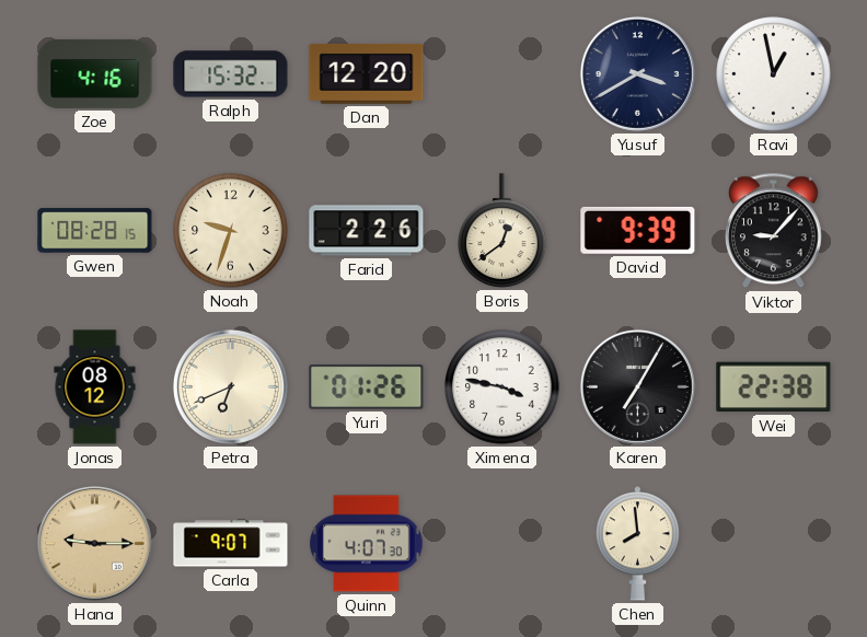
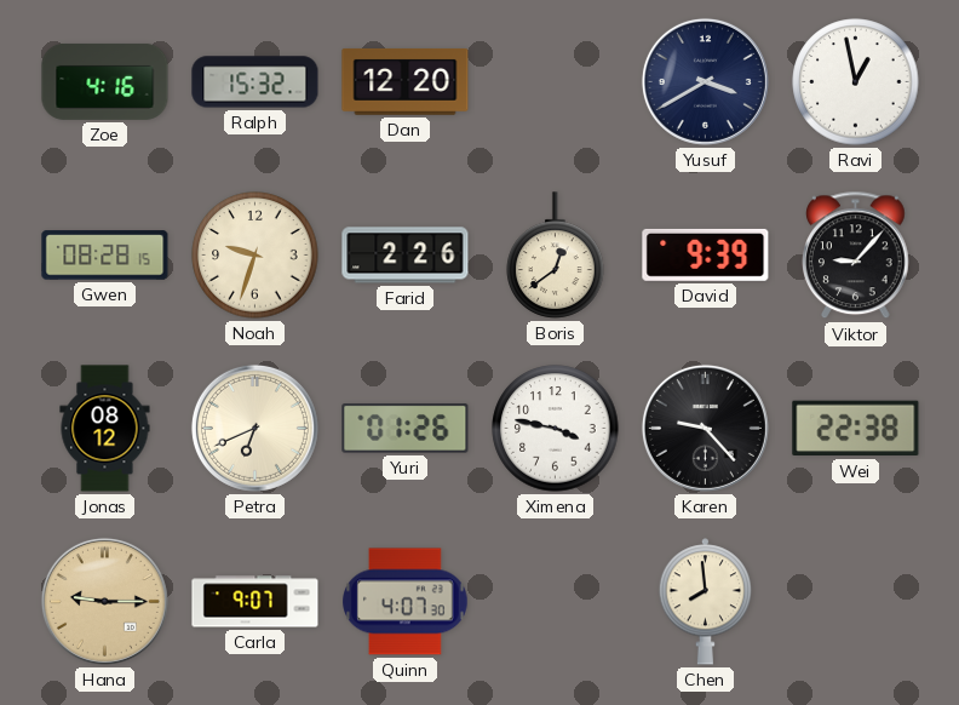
Karen: 7:05 -> 9:23
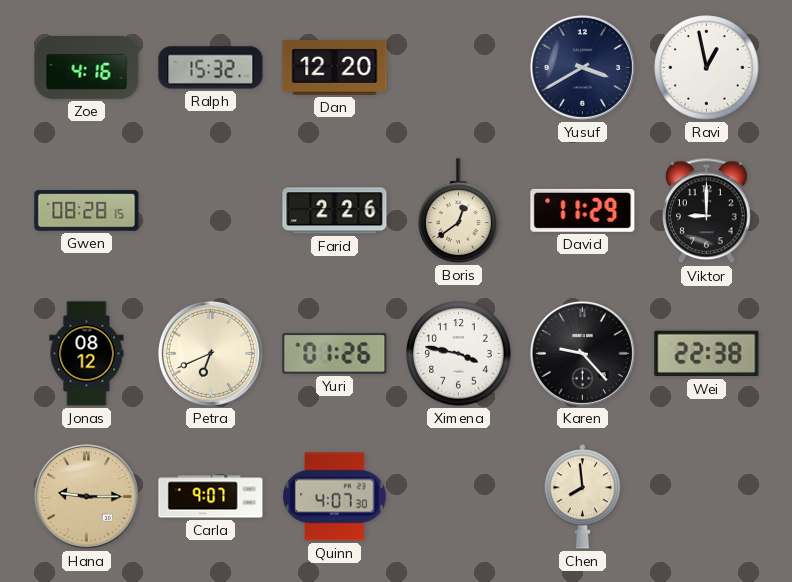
Noah: 9:33 -> none
David: 9:39 -> 11:29
Viktor: 9:07 -> 9:00
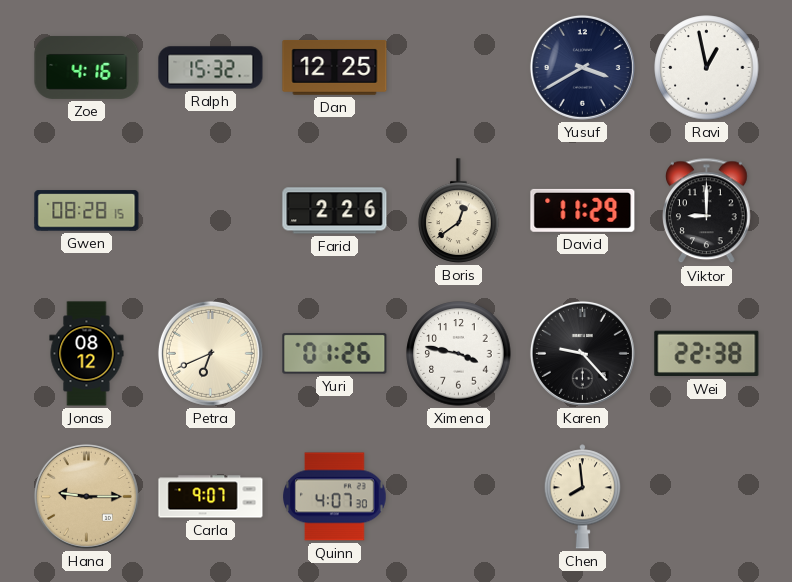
Dan: 12:20 -> 12:25
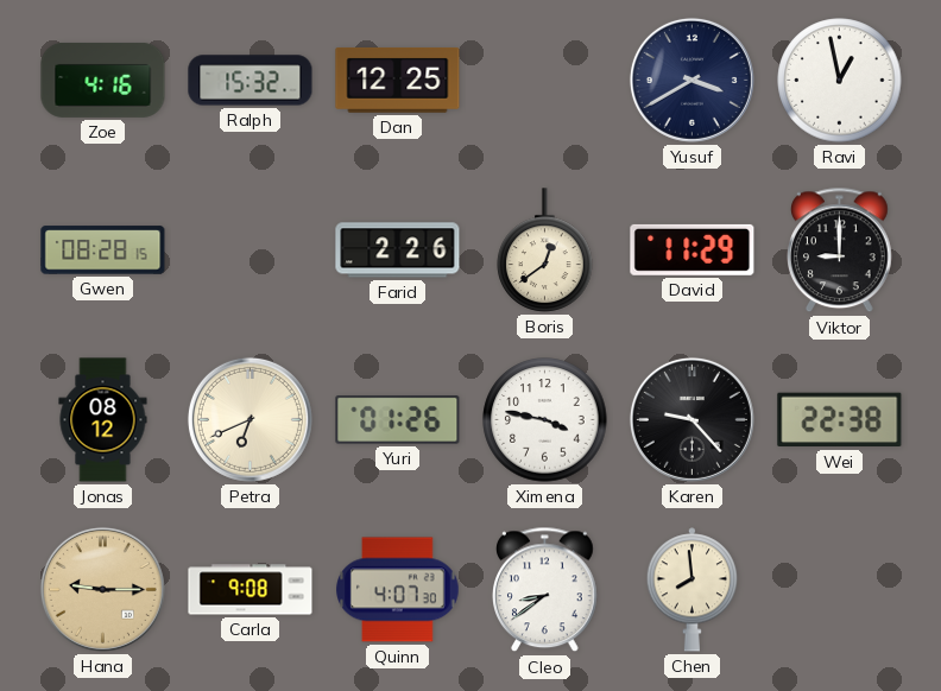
Carla: 9:07 -> 9:08
Cleo: none -> 8:39
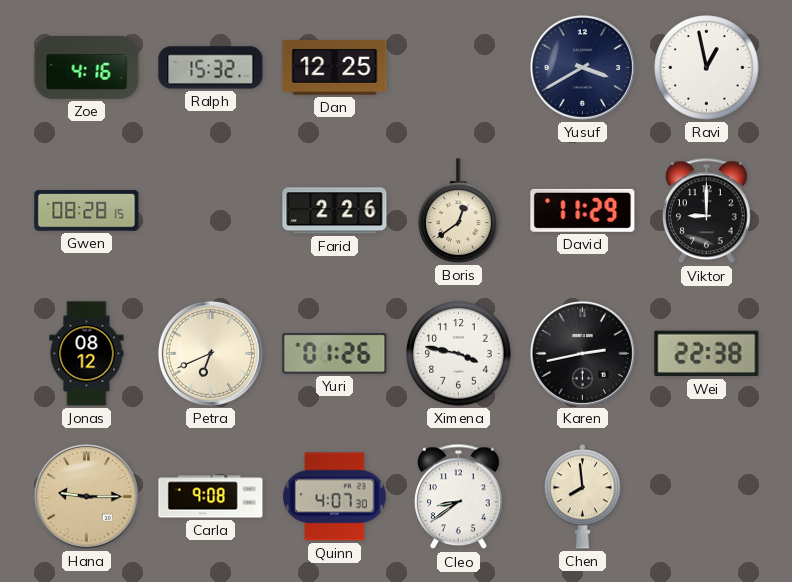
Karen: 9:23 -> 2:43
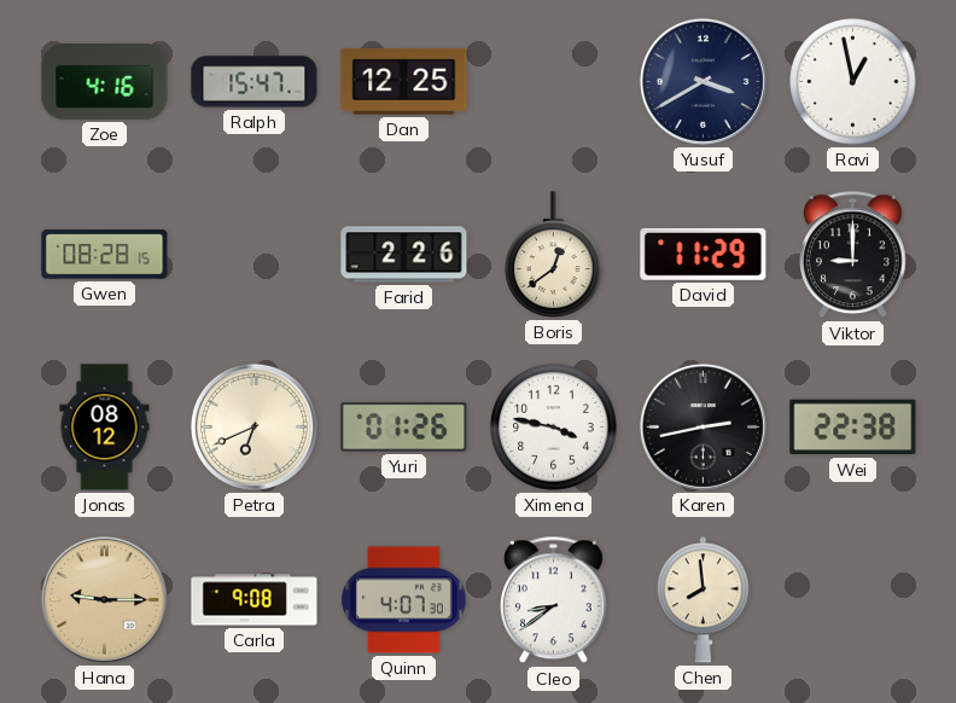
Ralph: 15:32 -> 15:47
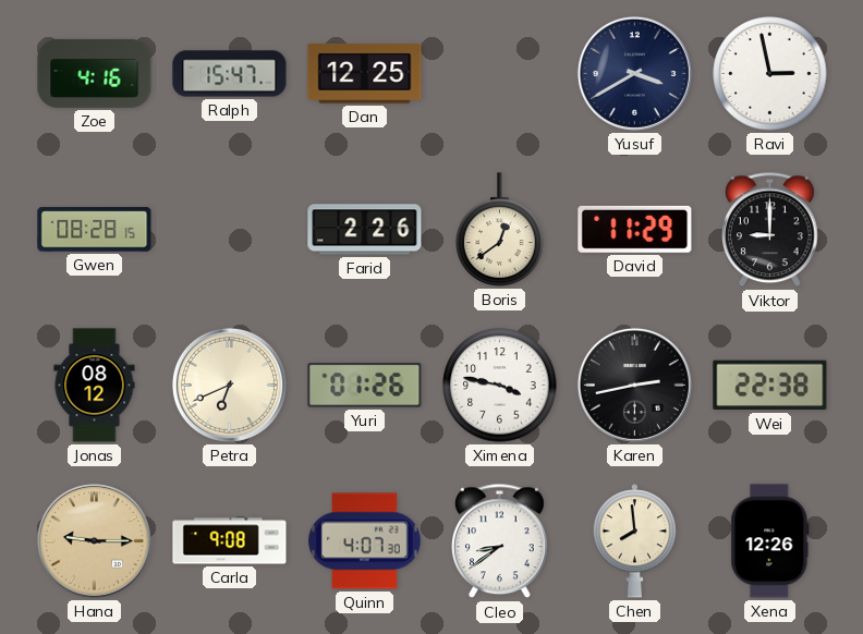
Ravi: 12:58 -> 2:58
Xena: none -> 12:26
